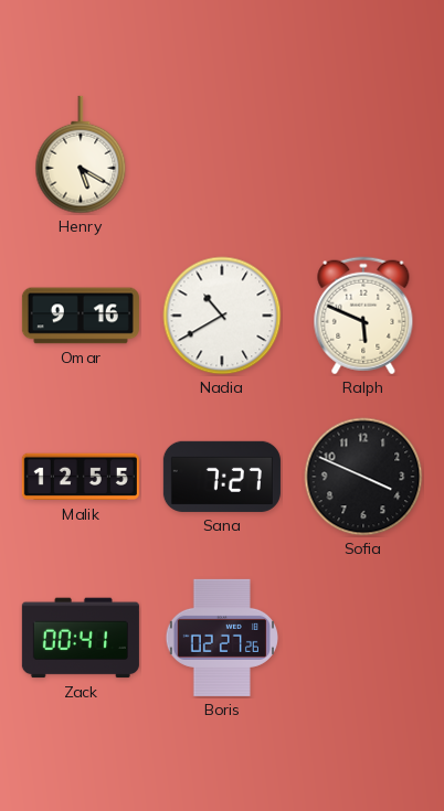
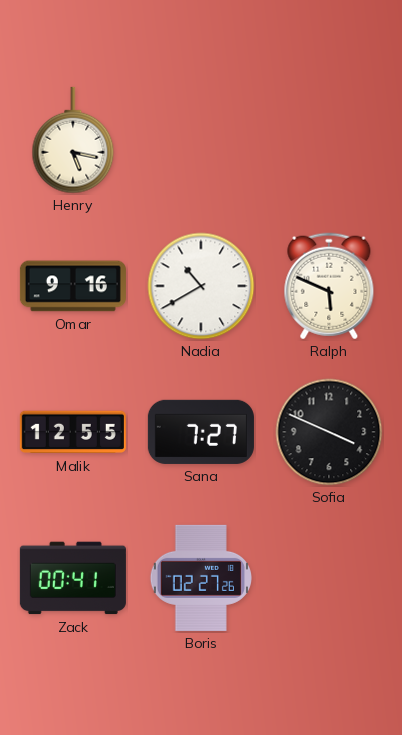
Henry: 5:20 -> 5:17
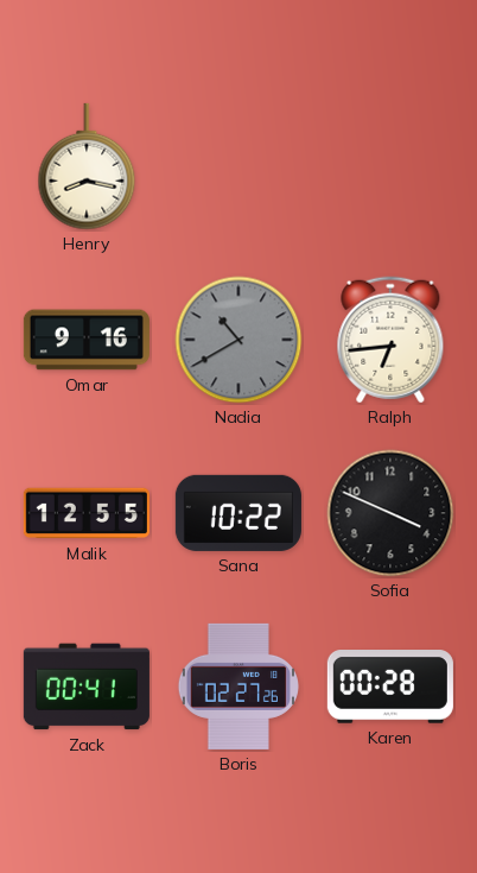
Henry: 5:17 -> 8:17
Nadia dial: white -> grey
Ralph: 5:49 -> 6:44
Sana: 7:27 -> 10:22
Karen: none -> 00:28
